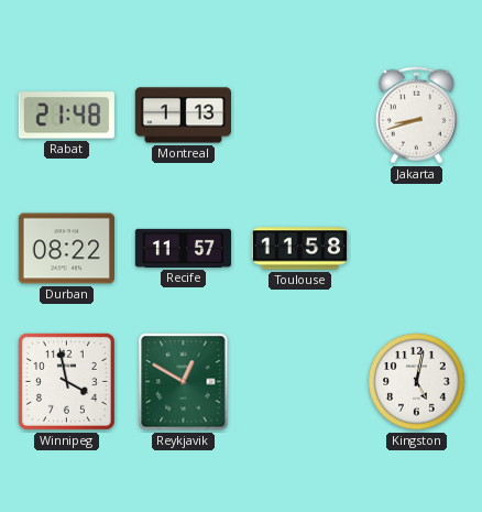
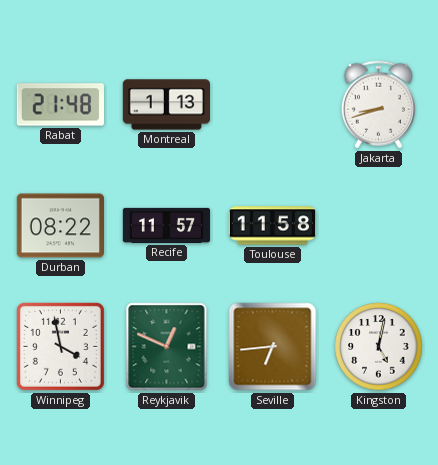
Reykjavik: 12:50 -> 12:49
Seville: none -> 6:44
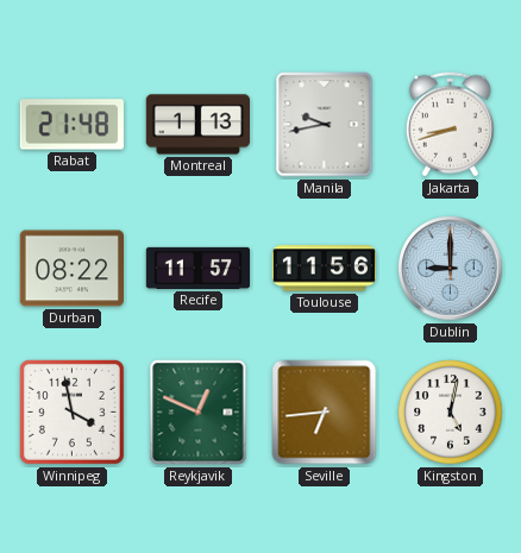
Manila: none -> 9:43
Toulouse: 11:58 -> 11:56
Dublin: none -> 9:00
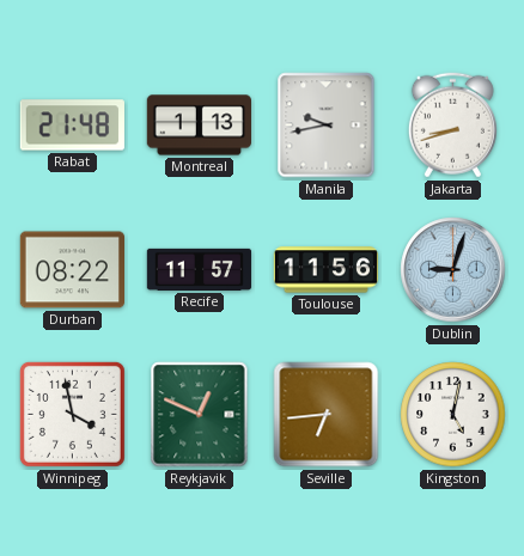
Dublin: 9:00 -> 9:03
